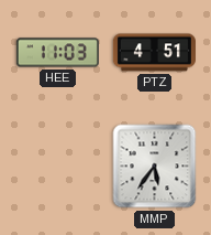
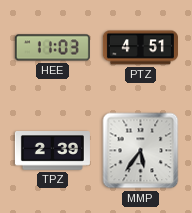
TPZ: none -> 2:39
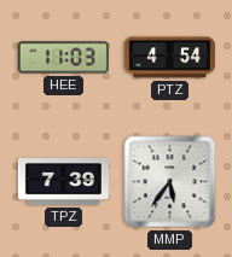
PTZ: 4:51 -> 4:54
TPZ: 2:39 -> 7:39
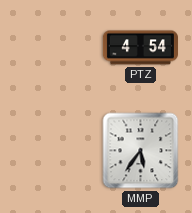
HEE: 11:03 -> none
TPZ: 7:39 -> none
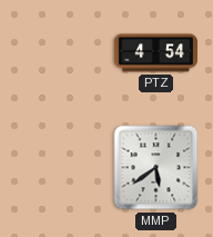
MMP: 5:36 -> 5:39
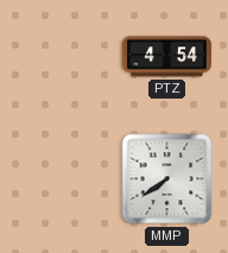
MMP: 5:39 -> 7:39
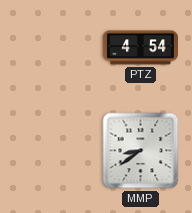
MMP: 7:39 -> 8:39
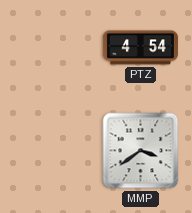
MMP: 8:39 -> 3:39
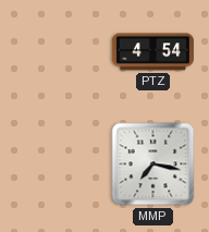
MMP: 3:39 -> 7:17
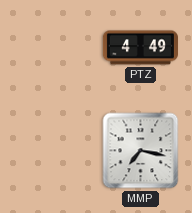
PTZ: 4:54 -> 4:49
